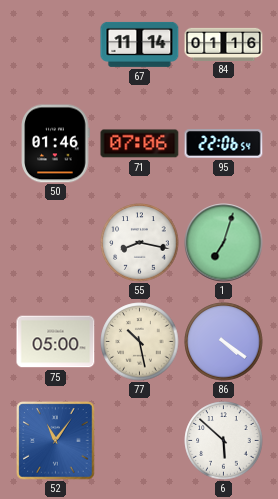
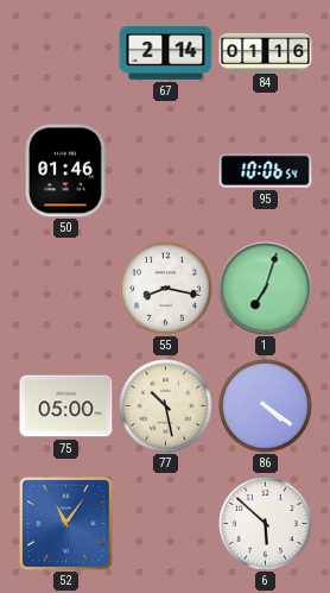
67: 11:14 -> 2:14
71: 07:06 -> none
95: 22:06 -> 10:06
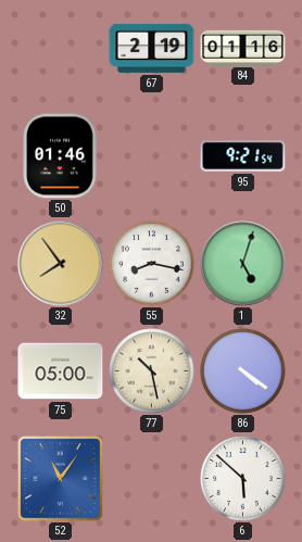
67: 2:14 -> 2:19
95: 10:06 -> 9:21
32: none -> 7:54
1: 7:03 -> 5:03
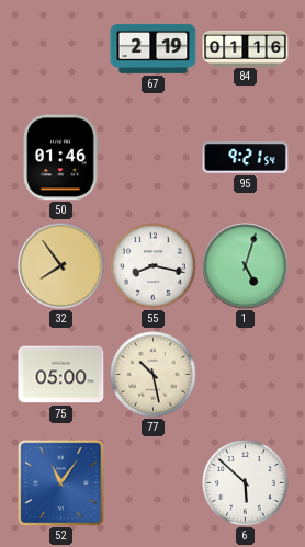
86: 4:21 -> none
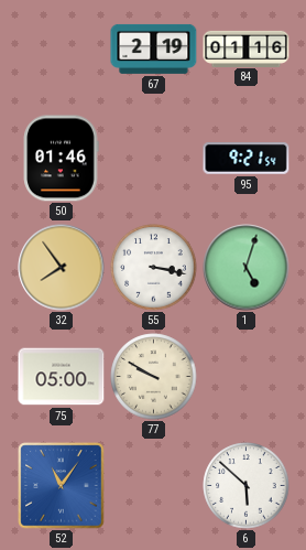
55: 8:17 -> 3:17
77: 10:28 -> 9:50
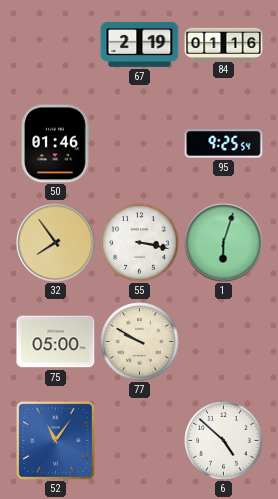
95: 9:21 -> 9:25
1: 5:03 -> 6:03
6: 5:52 -> 4:52
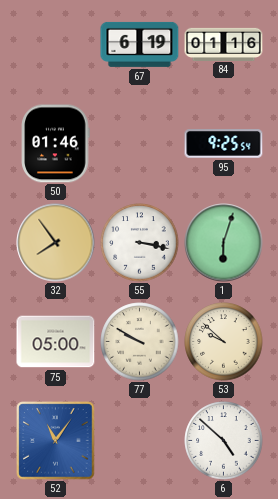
67: 2:19 -> 6:19
53: none -> 9:52
